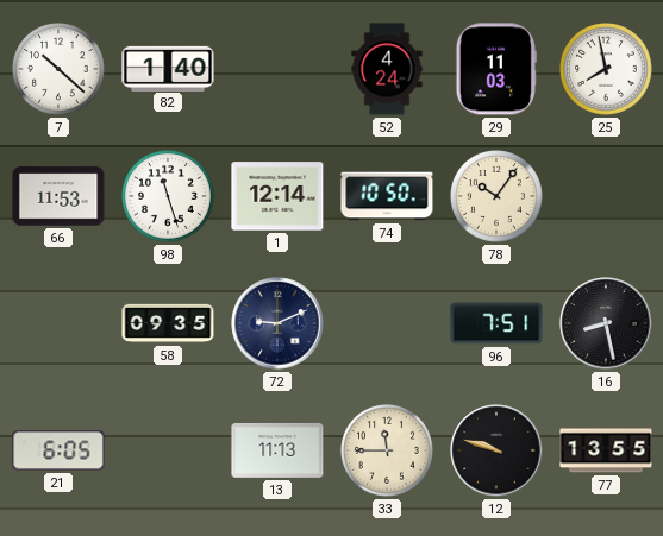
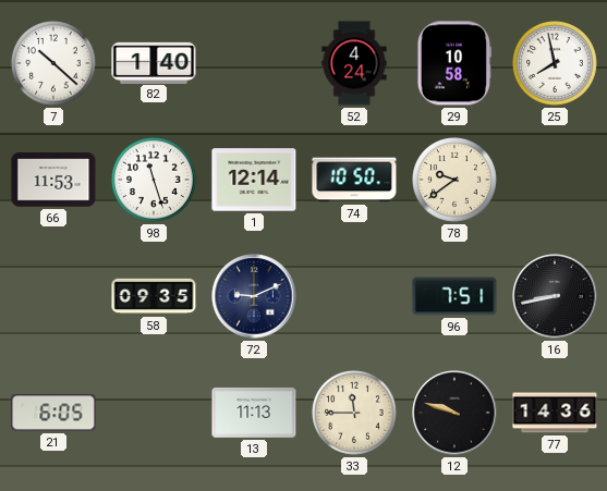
29: 11:03 -> 10:58
78: 10:06 -> 9:39
16: 8:28 -> 8:43
77: 13:55 -> 14:36
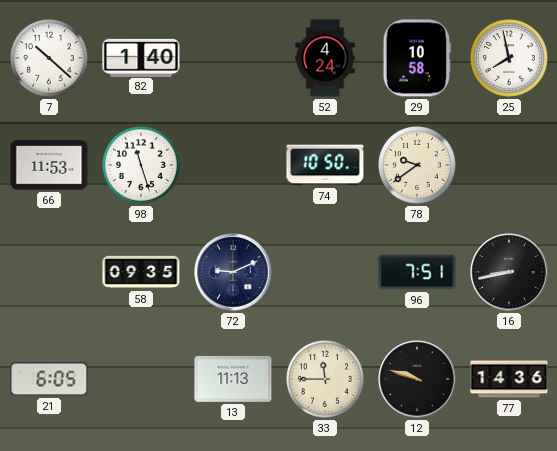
1: 12:14 -> none
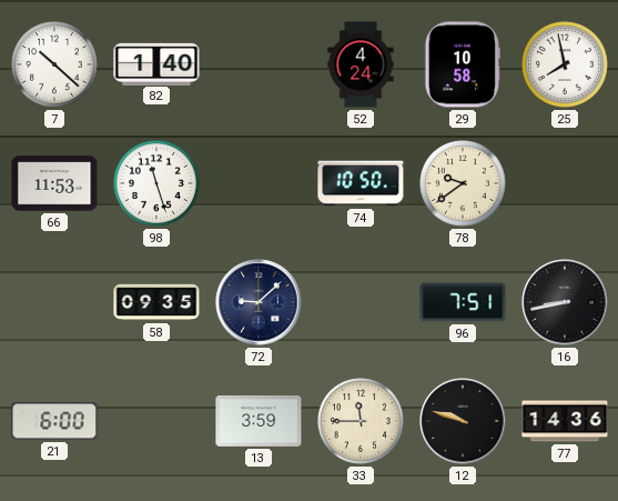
72: 9:11 -> 9:08
21: 6:05 -> 6:00
13: 11:13 -> 3:59
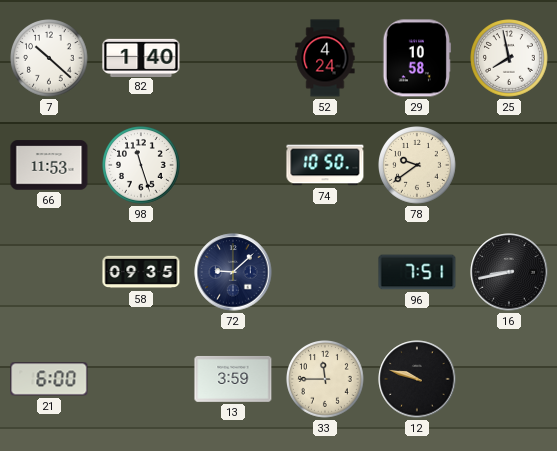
77: 14:36 -> none
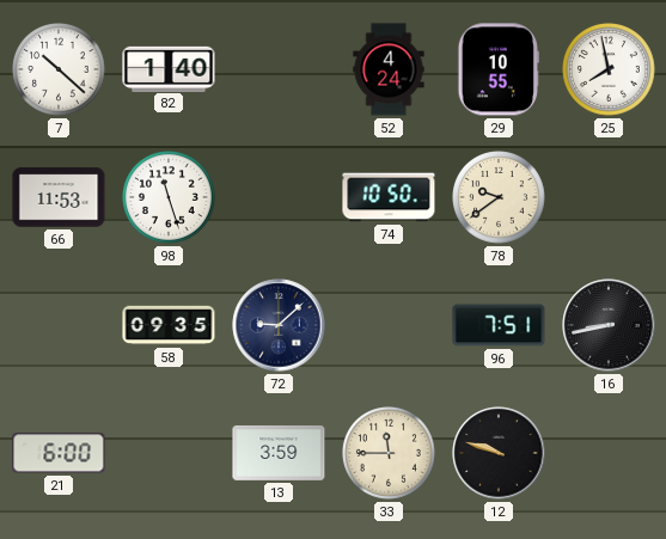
29: 10:58 -> 10:55
